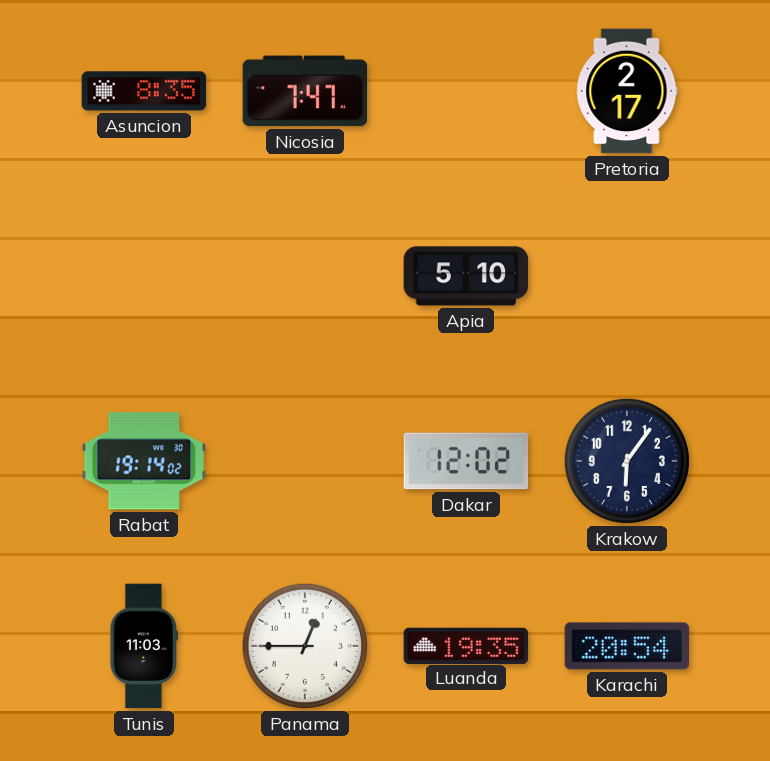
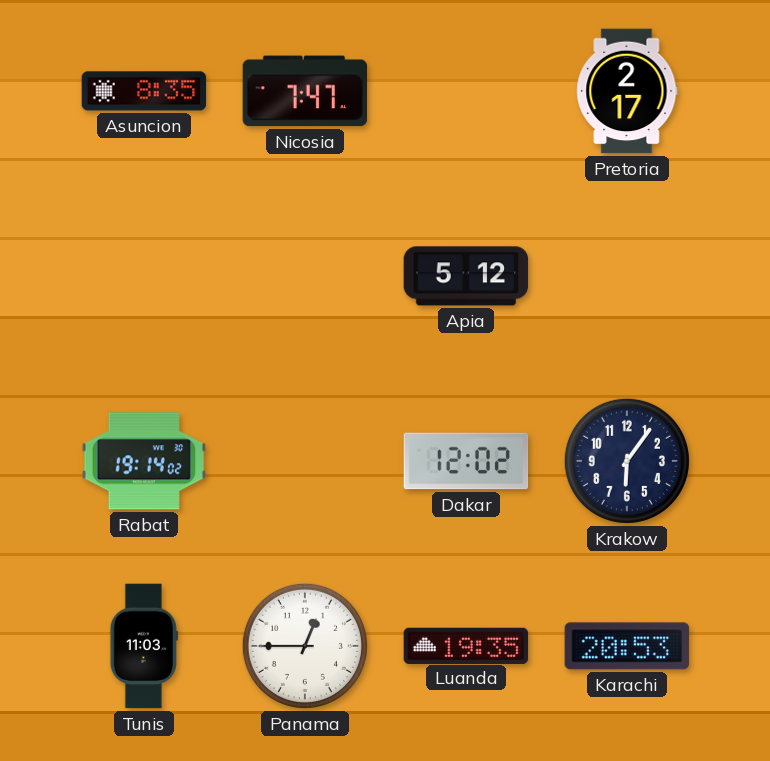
Apia: 5:10 -> 5:12
Karachi: 20:54 -> 20:53
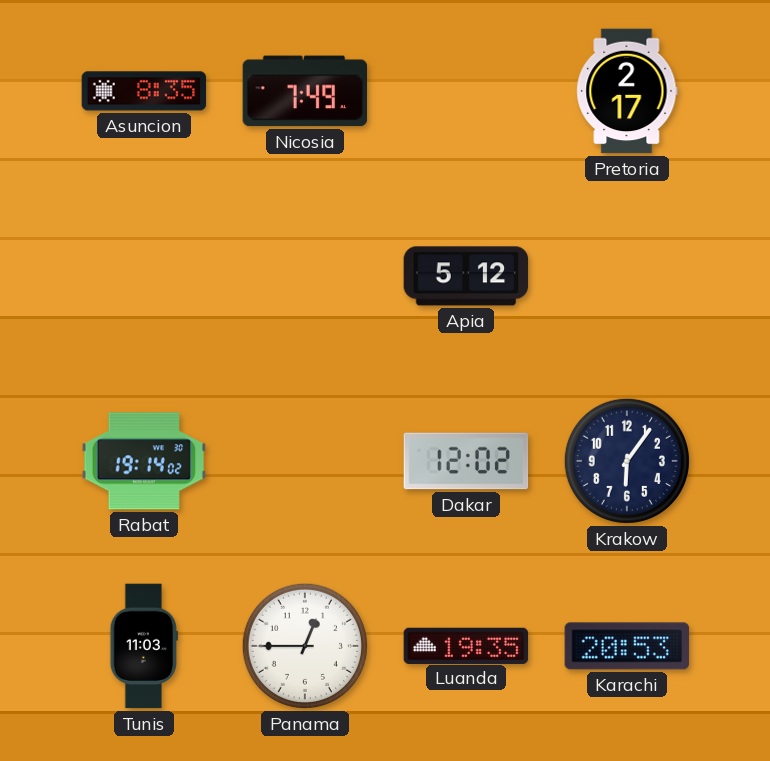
Nicosia: 7:47 -> 7:49
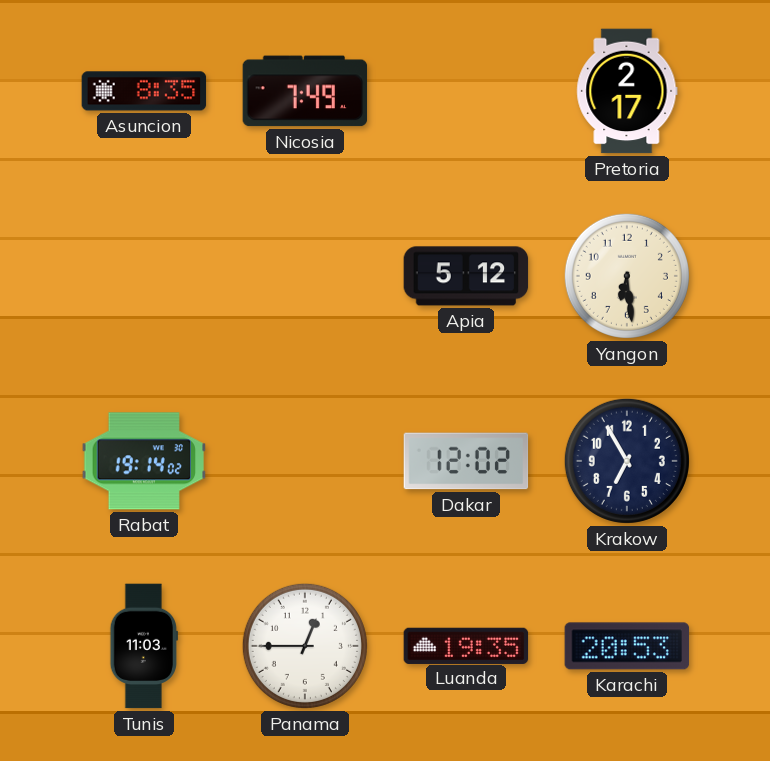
Yangon: none -> 6:29
Krakow: 6:06 -> 6:55
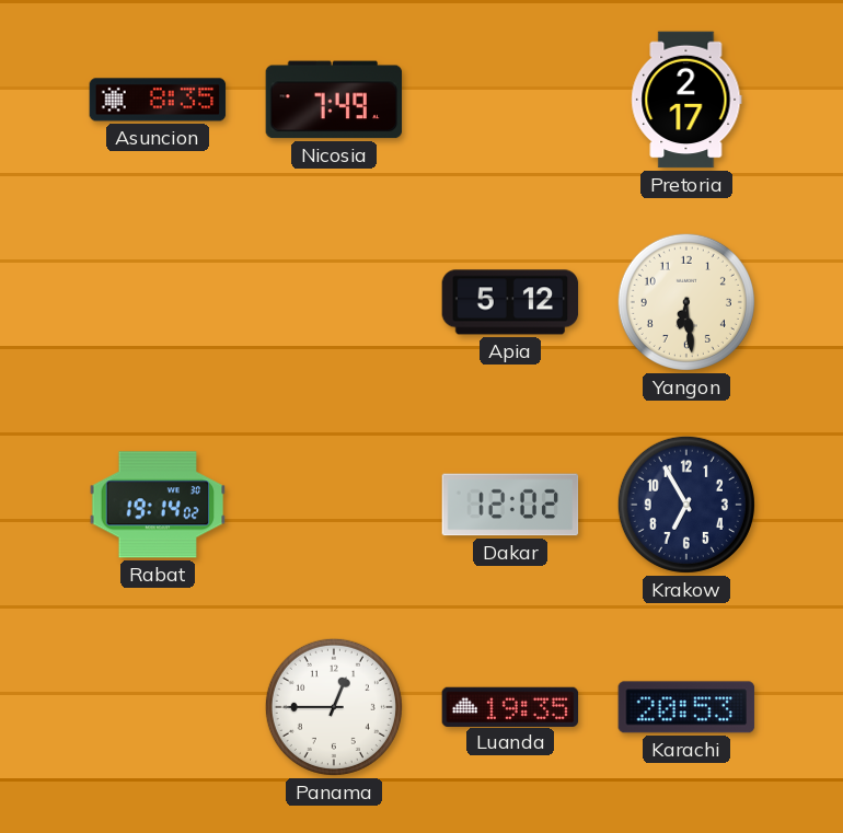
Tunis: 11:03 -> none
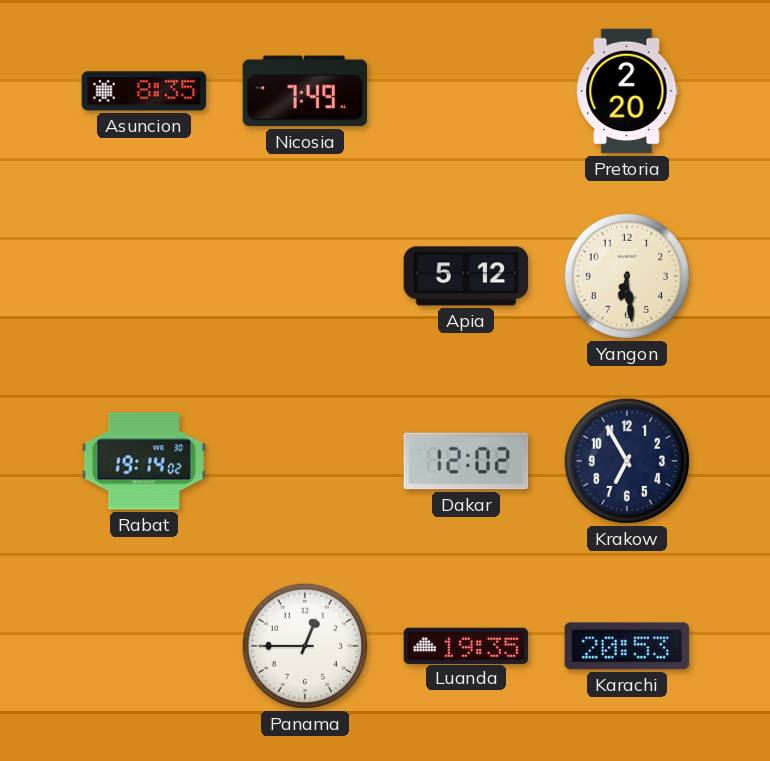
Pretoria: 2:17 -> 2:20
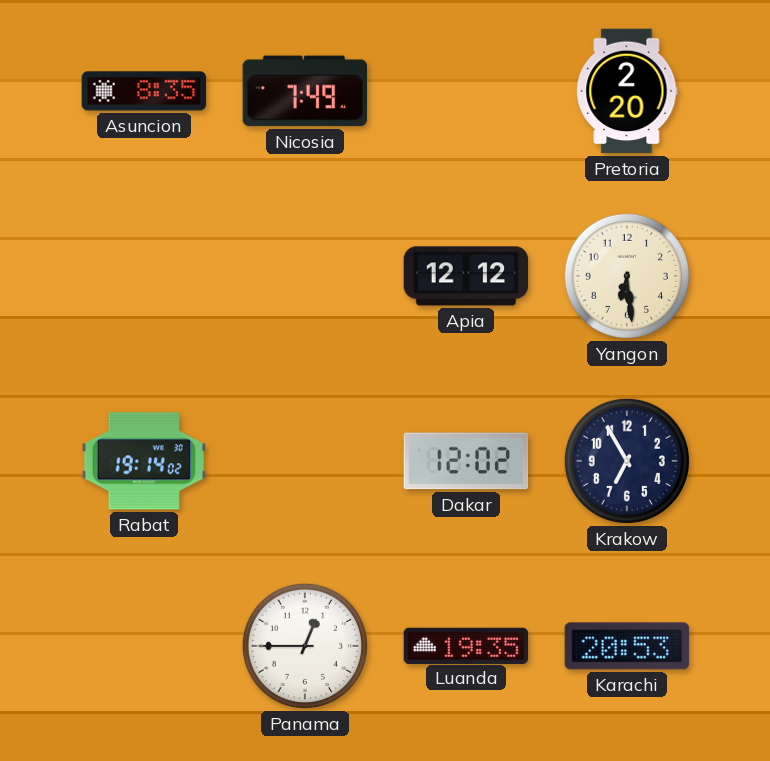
Apia: 5:12 -> 12:12
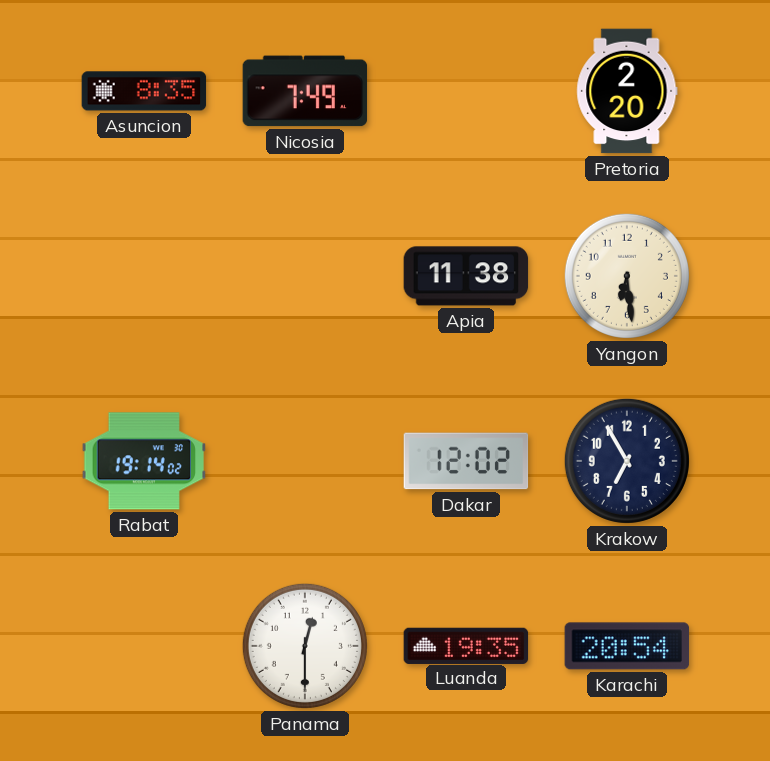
Apia: 12:12 -> 11:38
Panama: 12:45 -> 12:30
Karachi: 20:53 -> 20:54
